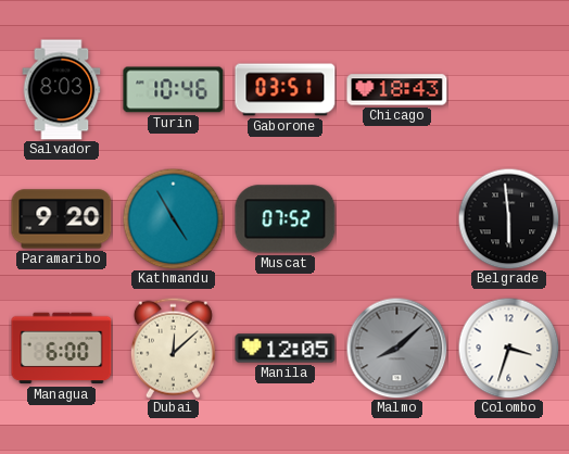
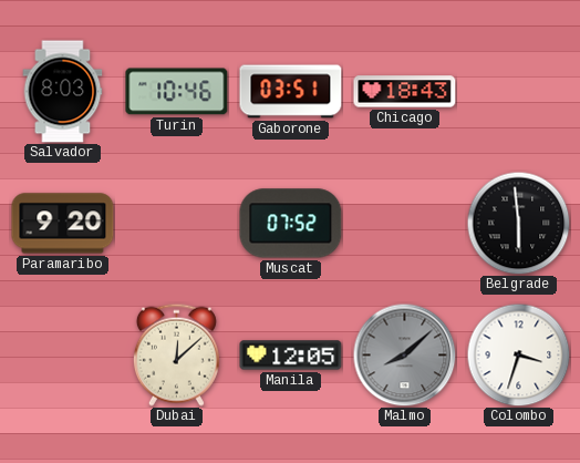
Kathmandu: 4:55 -> none
Managua: 6:00 -> none
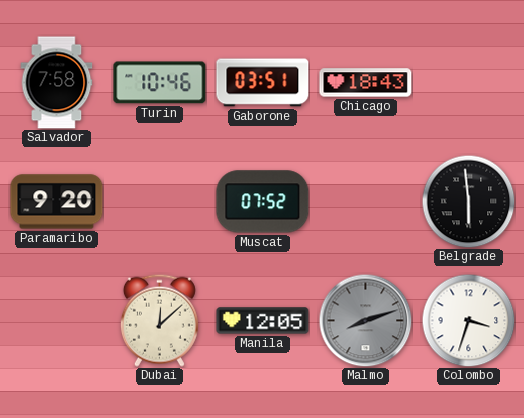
Salvador: 8:03 -> 7:58
Malmo: 8:08 -> 8:12
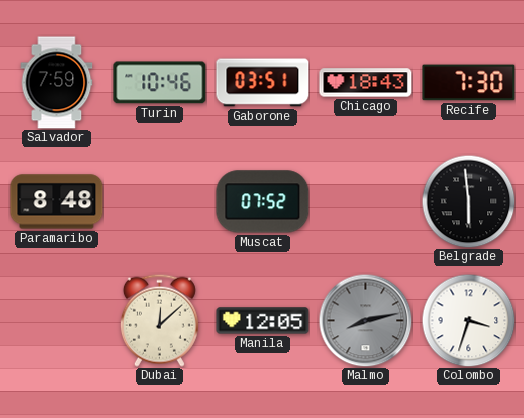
Salvador: 7:58 -> 7:59
Recife: none -> 7:30
Paramaribo: 9:20 -> 8:48
Malmo: 8:12 -> 8:13
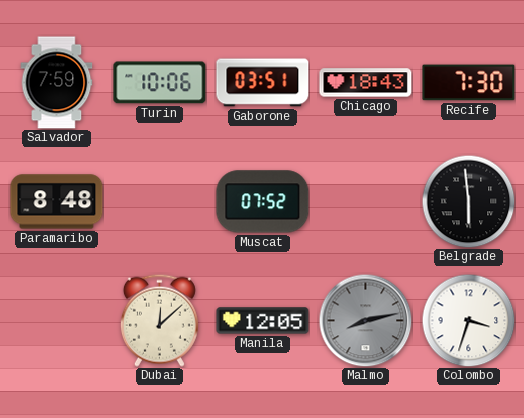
Turin: 10:46 -> 10:06
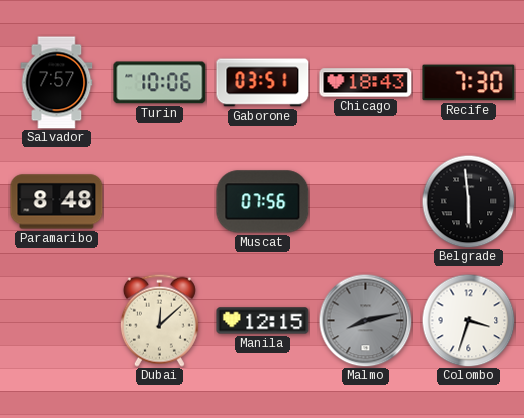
Salvador: 7:59 -> 7:57
Muscat: 07:52 -> 07:56
Manila: 12:05 -> 12:15
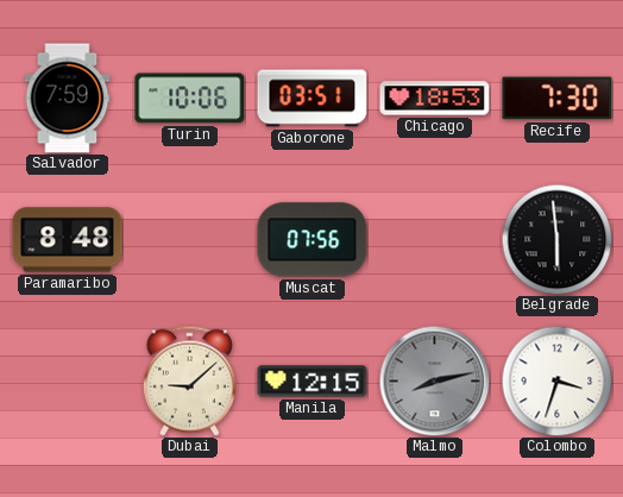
Salvador: 7:57 -> 7:59
Chicago: 18:43 -> 18:53
Dubai: 12:08 -> 9:08
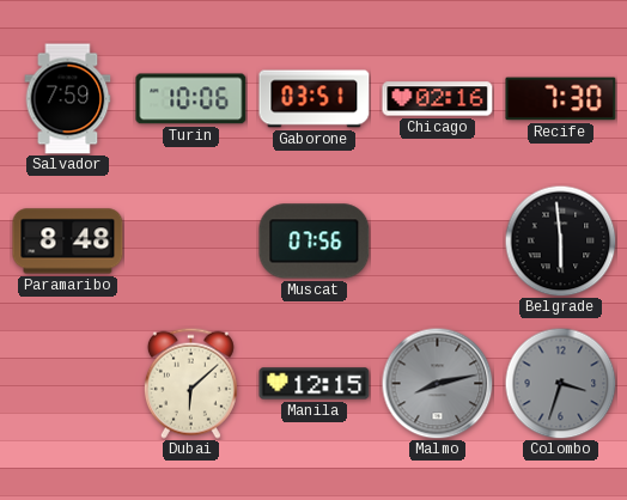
Chicago: 18:53 -> 02:16
Dubai: 9:08 -> 6:08
Colombo dial: white -> grey
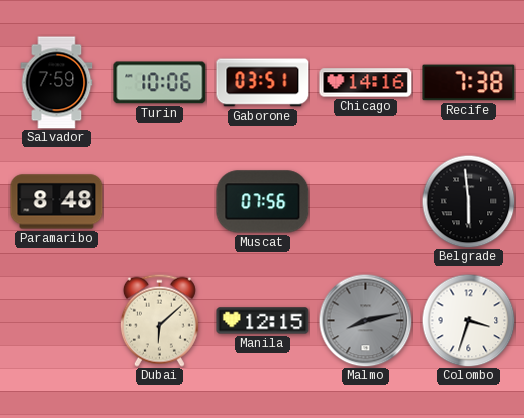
Chicago: 02:16 -> 14:16
Recife: 7:30 -> 7:38
Colombo dial: grey -> white
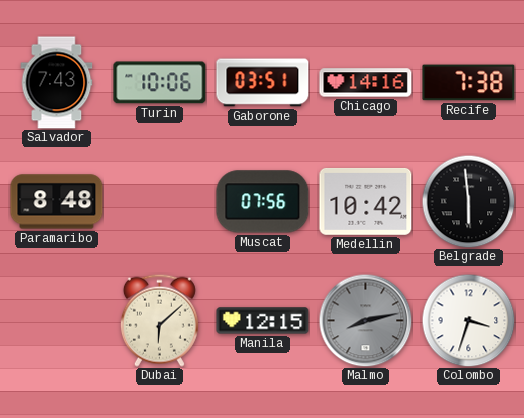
Salvador: 7:59 -> 7:43
Medellin: none -> 10:42
